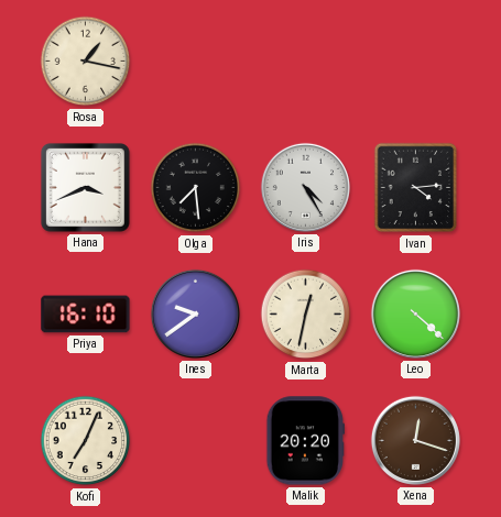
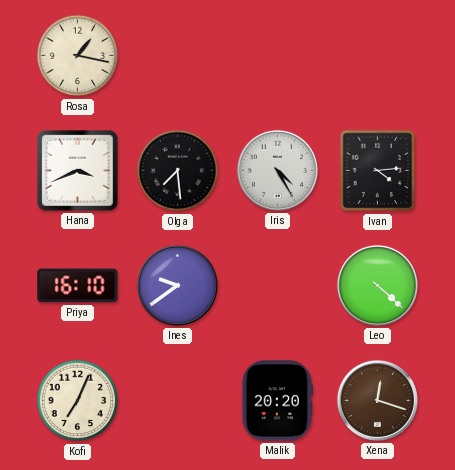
Marta: 12:32 -> none
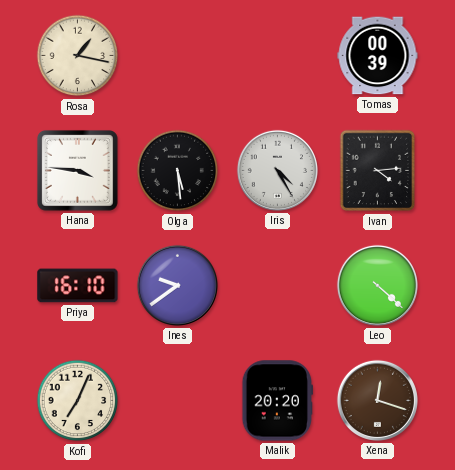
Tomas: none -> 00:39
Hana: 3:41 -> 3:46
Olga: 7:29 -> 5:29
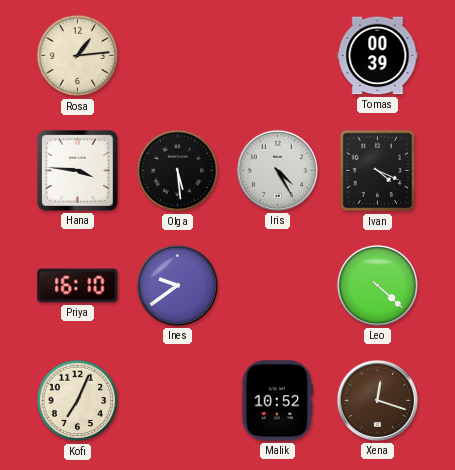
Rosa: 1:17 -> 1:14
Ivan: 4:14 -> 4:19
Malik: 20:20 -> 10:52
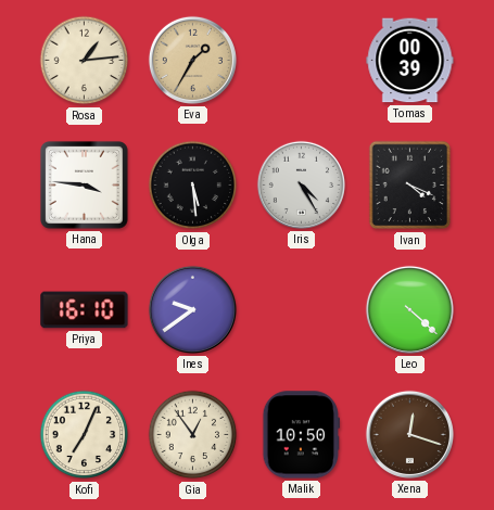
Eva: none -> 1:35
Gia: none -> 12:54
Malik: 10:52 -> 10:50
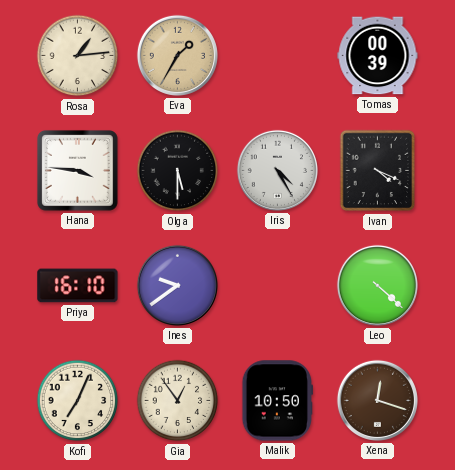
Olga: 5:29 -> 5:30
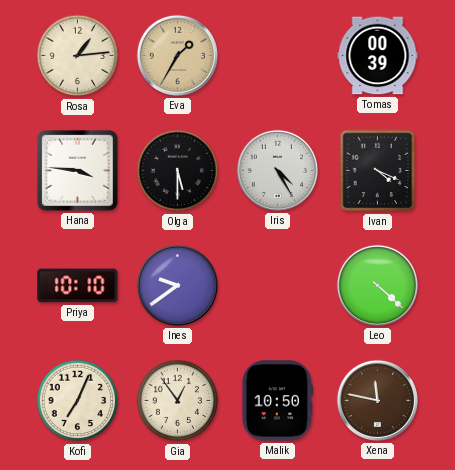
Priya: 16:10 -> 10:10
Xena: 12:18 -> 11:47
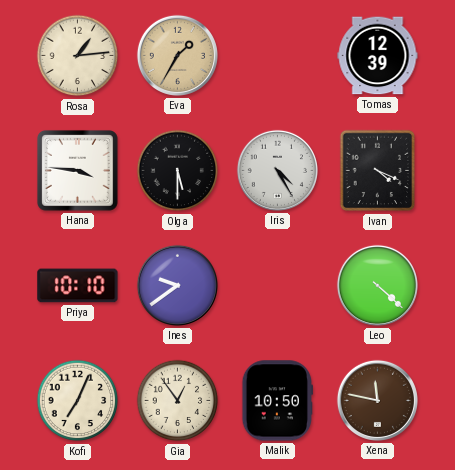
Tomas: 00:39 -> 12:39
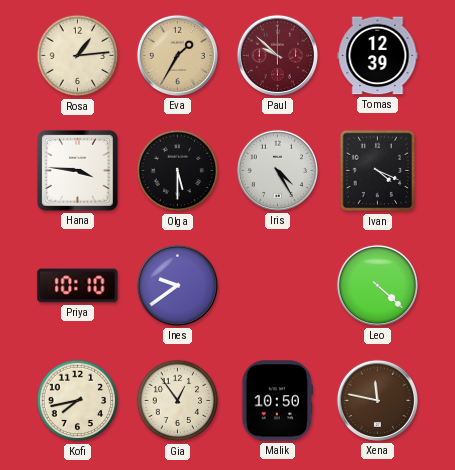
Paul: none -> 9:52
Kofi: 7:04 -> 7:43
